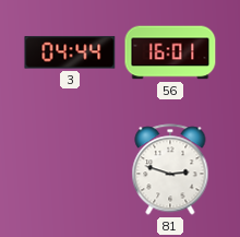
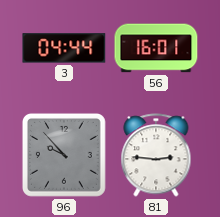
96: none -> 9:53
81: 2:48 -> 2:46
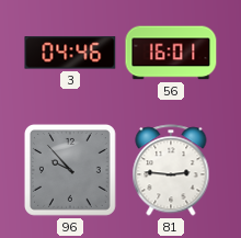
3: 04:44 -> 04:46
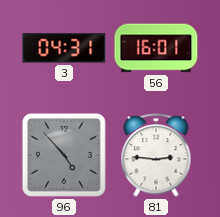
3: 04:46 -> 04:31
96: 9:53 -> 4:53
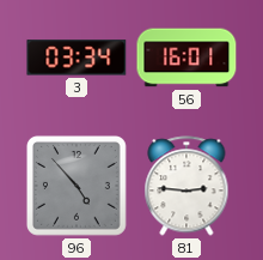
3: 04:31 -> 03:34
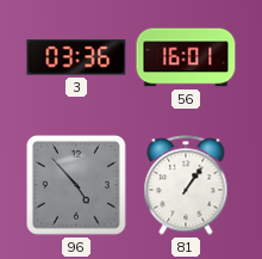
3: 03:34 -> 03:36
81: 2:46 -> 1:06
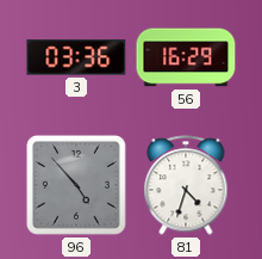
56: 16:01 -> 16:29
81: 1:06 -> 4:33
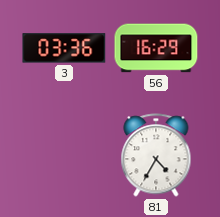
96: 4:53 -> none
81: 4:33 -> 4:35
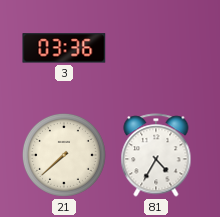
56: 16:29 -> none
21: none -> 7:38
